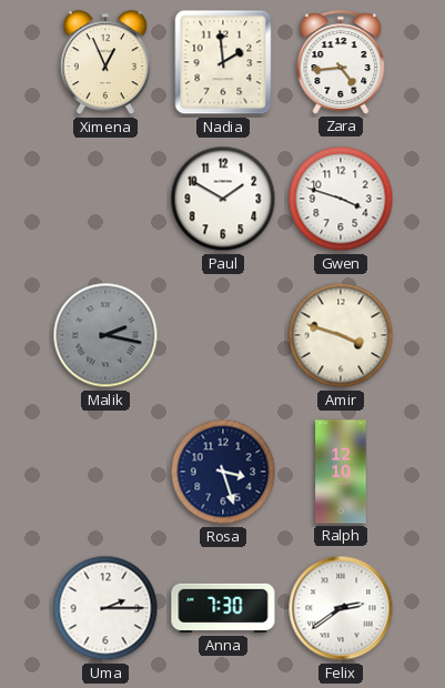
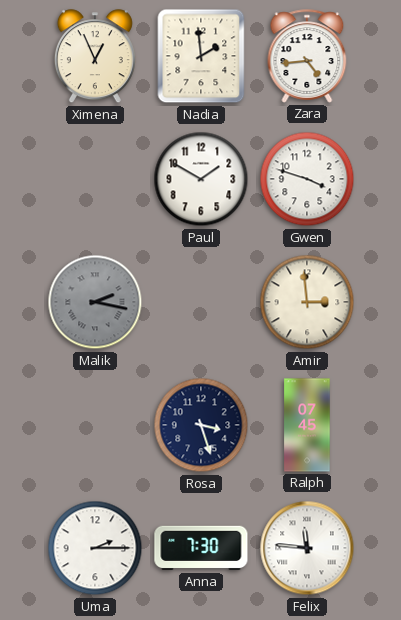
Amir: 3:48 -> 2:59
Ralph: 12:10 -> 07:45
Felix: 2:39 -> 11:46
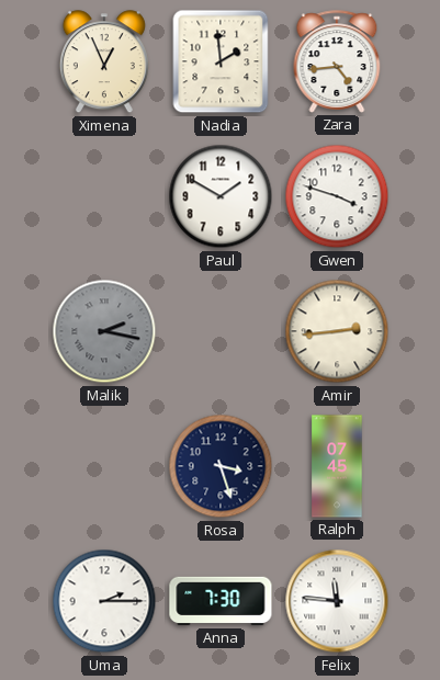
Amir: 2:59 -> 2:44
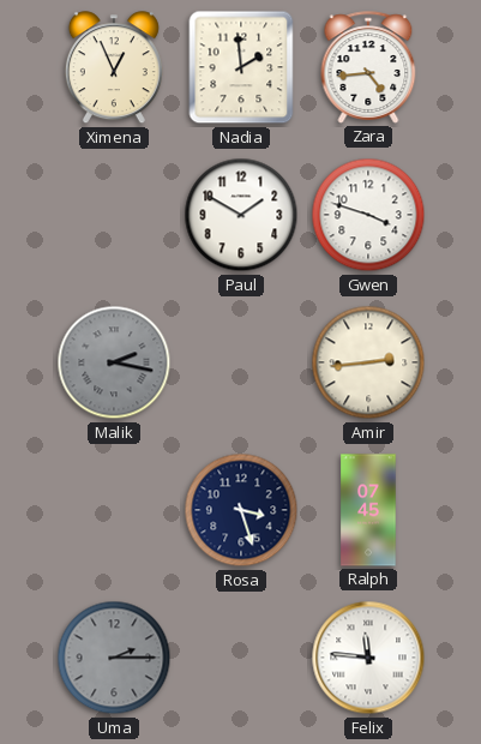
Uma dial: white -> grey
Anna: 7:30 -> none
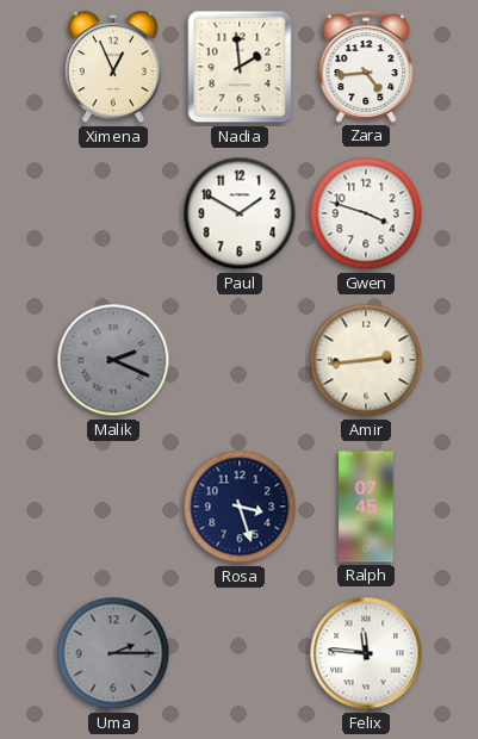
Malik: 2:17 -> 2:19
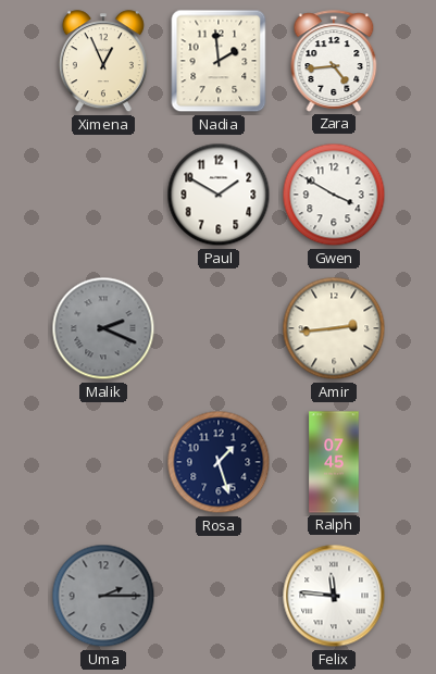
Gwen: 3:48 -> 3:50
Rosa: 3:27 -> 1:27
